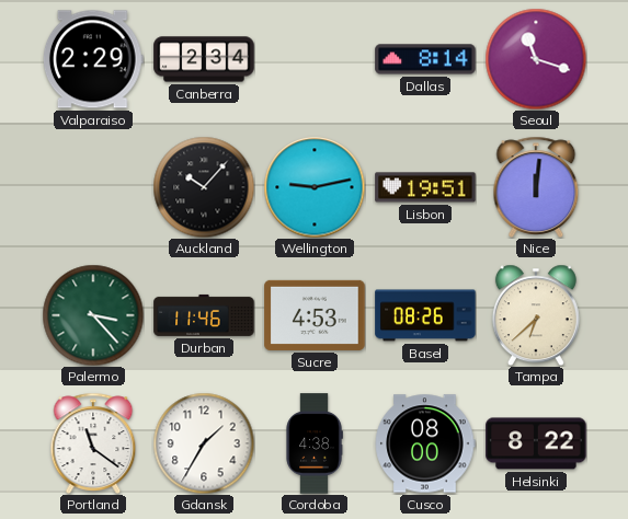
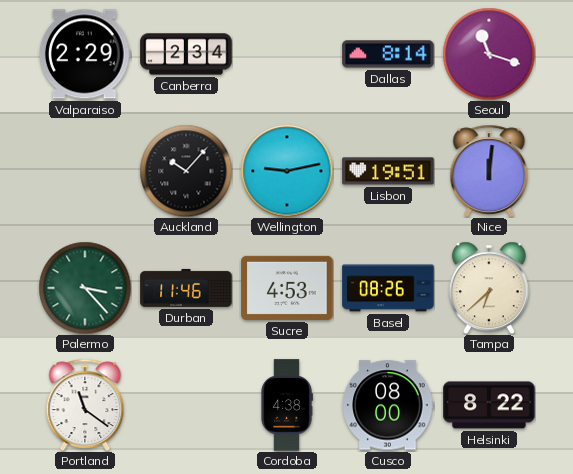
Gdansk: 1:35 -> none
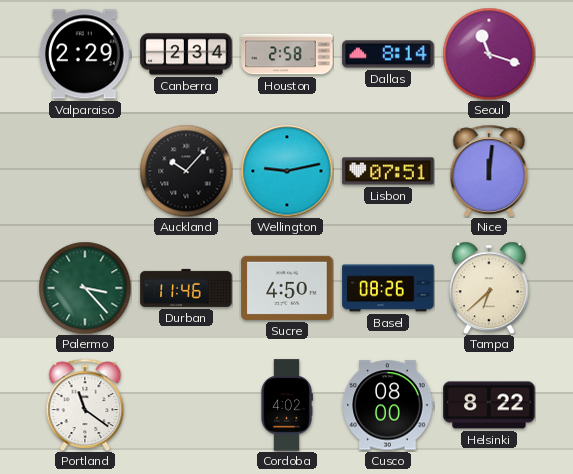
Houston: none -> 2:58
Lisbon: 19:51 -> 07:51
Sucre: 4:53 -> 4:50
Cordoba: 4:38 -> 4:02
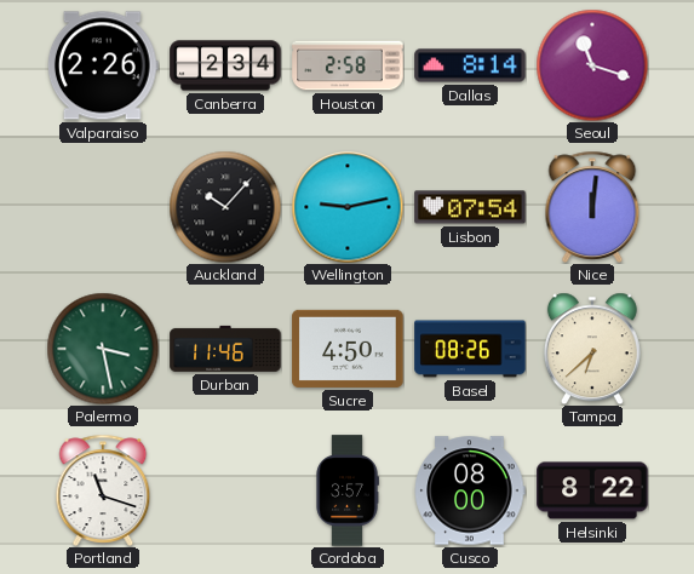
Valparaiso: 2:29 -> 2:26
Lisbon: 07:51 -> 07:54
Palermo: 3:23 -> 3:28
Portland: 11:21 -> 11:18
Cordoba: 4:02 -> 3:57
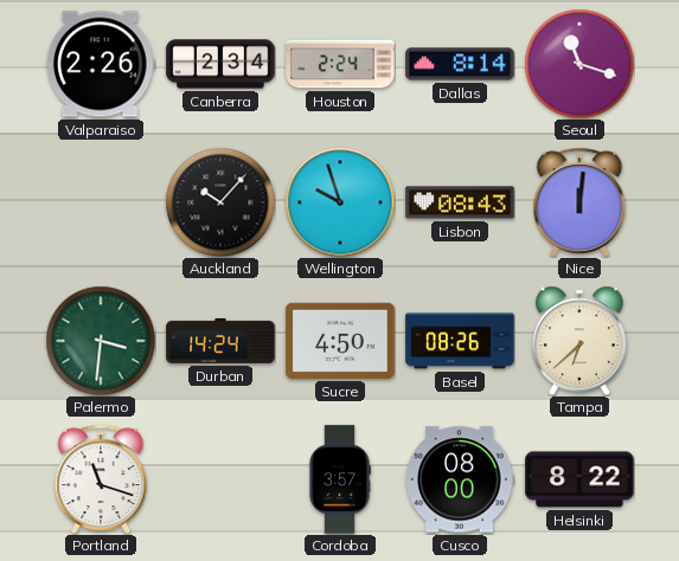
Houston: 2:58 -> 2:24
Wellington: 9:13 -> 9:57
Lisbon: 07:54 -> 08:43
Palermo: 3:28 -> 3:31
Durban: 11:46 -> 14:24
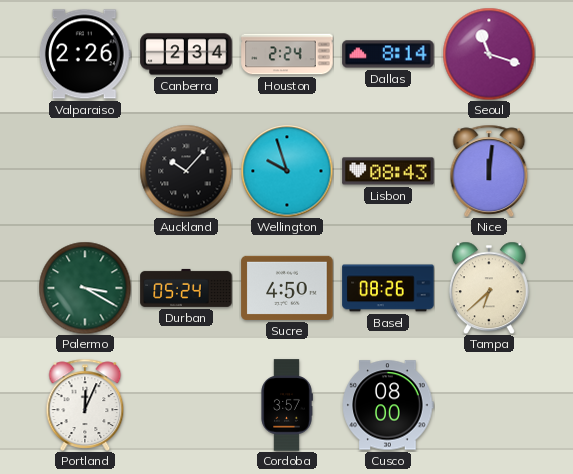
Palermo: 3:31 -> 3:20
Durban: 14:24 -> 05:24
Portland: 11:18 -> 12:04
Helsinki: 8:22 -> none
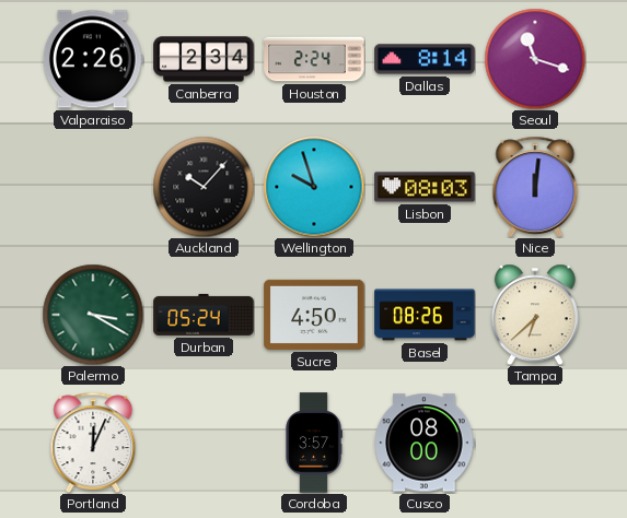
Lisbon: 08:43 -> 08:03
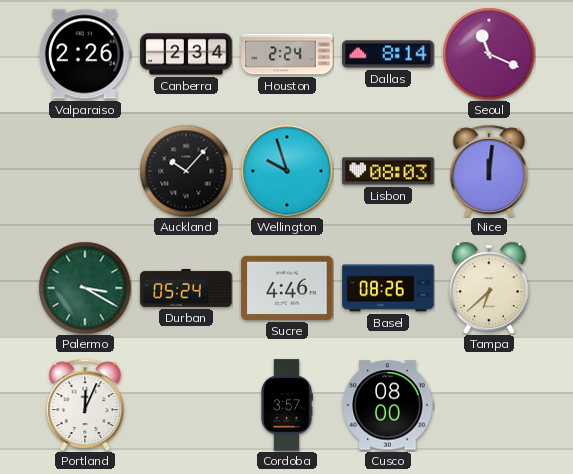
Seoul: 11:18 -> 11:19
Sucre: 4:50 -> 4:46
